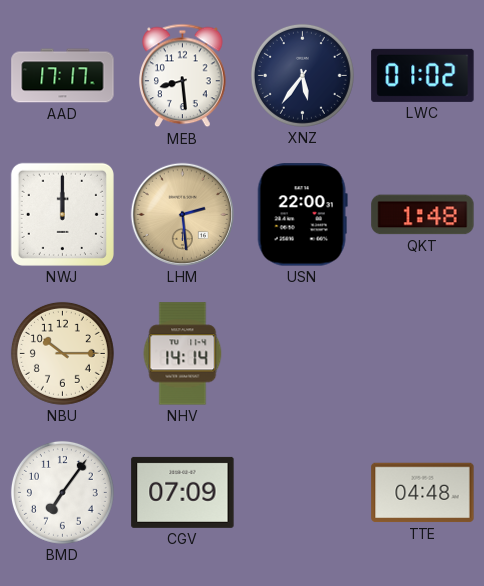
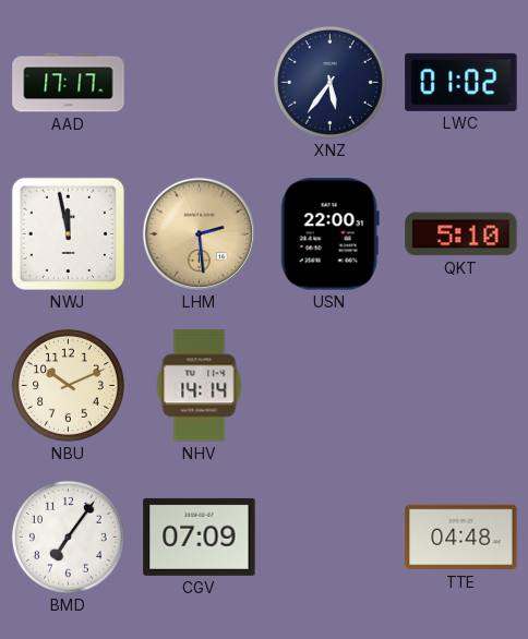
MEB: 8:29 -> none
NWJ: 12:00 -> 11:58
QKT: 1:48 -> 5:10
NBU: 10:15 -> 10:11
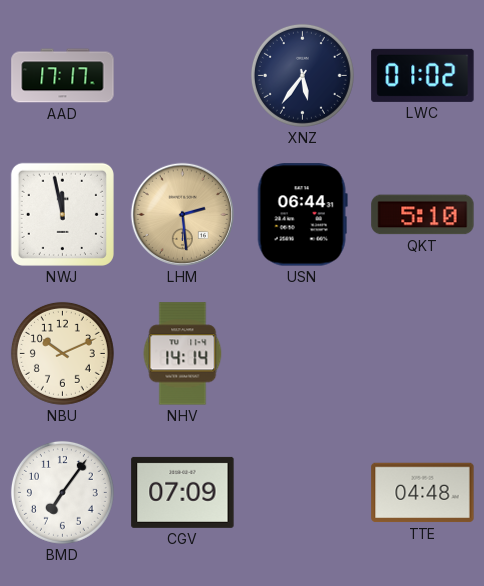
USN: 22:00 -> 06:44
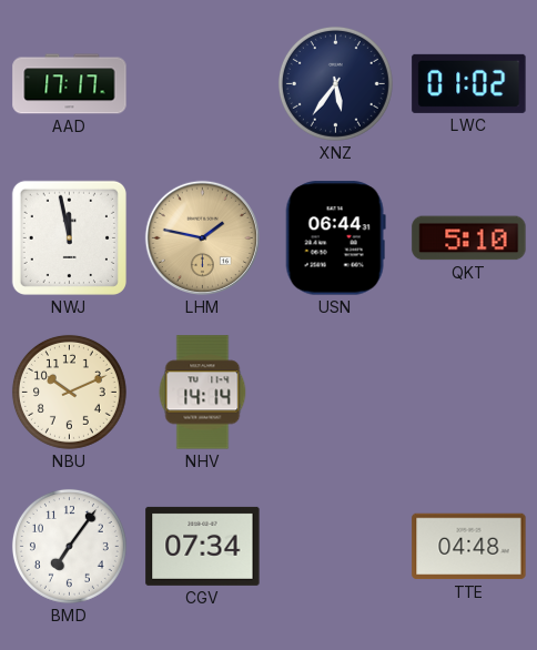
LHM: 2:29 -> 1:47
CGV: 07:09 -> 07:34
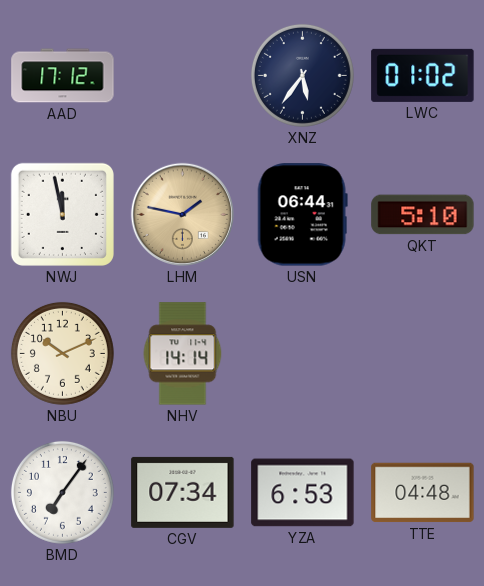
AAD: 17:17 -> 17:12
YZA: none -> 6:53
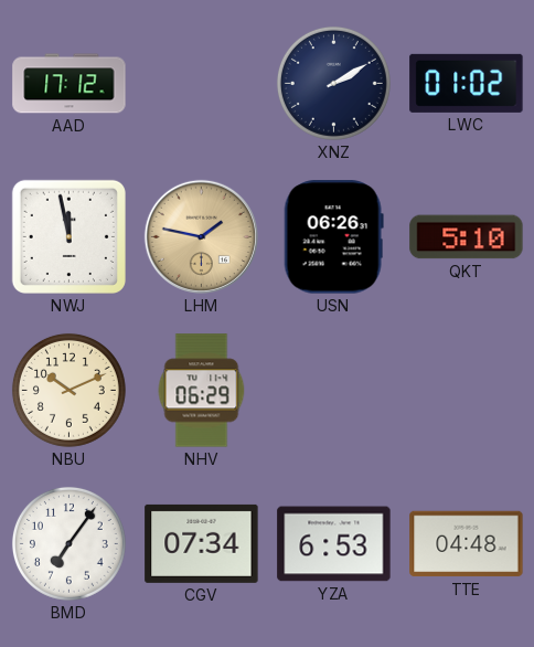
XNZ: 5:36 -> 2:10
USN: 06:44 -> 06:26
NHV: 14:14 -> 06:29
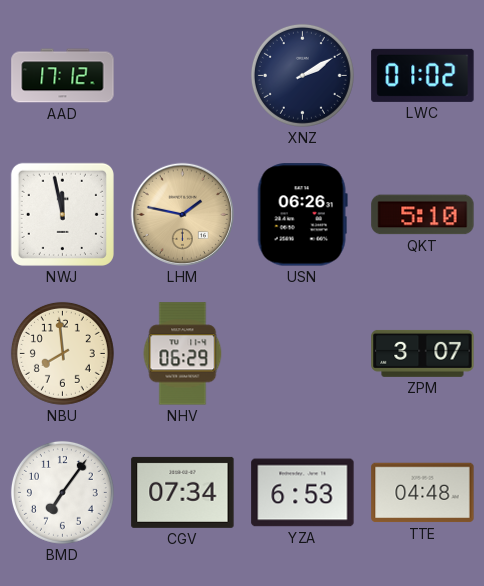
NBU: 10:11 -> 7:59
ZPM: none -> 3:07
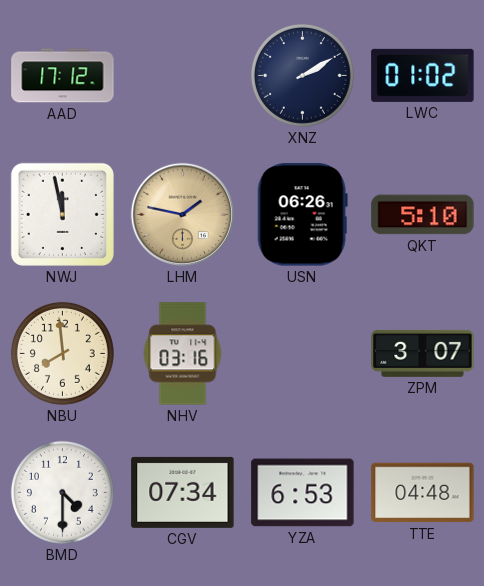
NHV: 06:29 -> 03:16
BMD: 7:06 -> 4:30
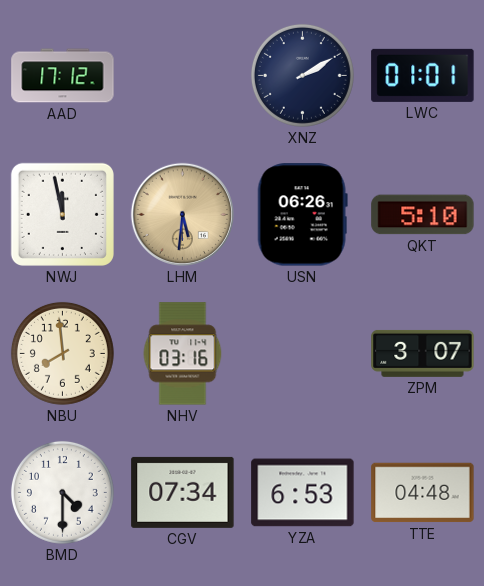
LWC: 01:02 -> 01:01
LHM: 1:47 -> 5:31
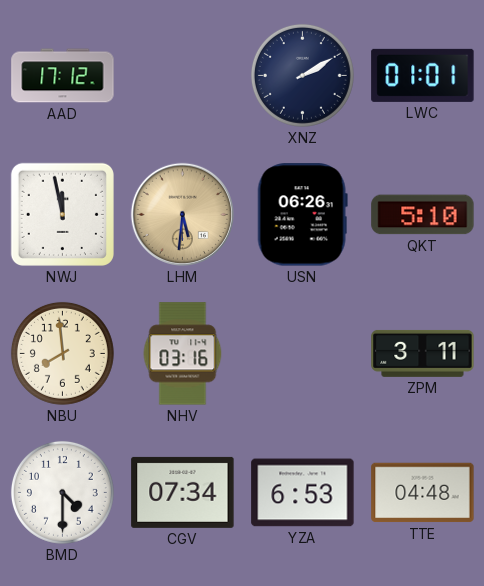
ZPM: 3:07 -> 3:11
